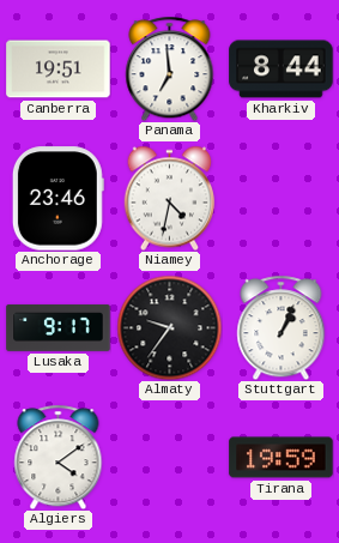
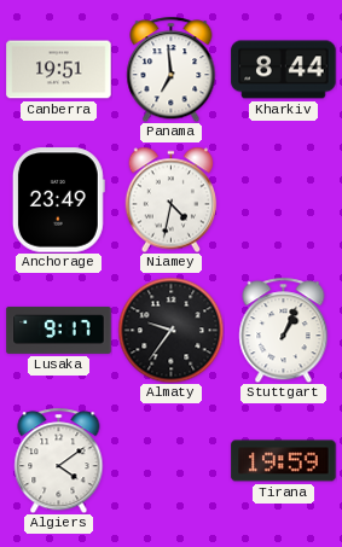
Anchorage: 23:46 -> 23:49
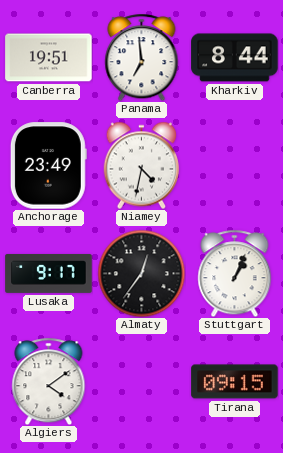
Almaty: 9:36 -> 12:36
Tirana: 19:59 -> 09:15
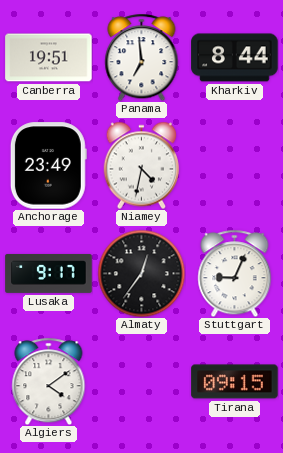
Stuttgart: 1:04 -> 9:04
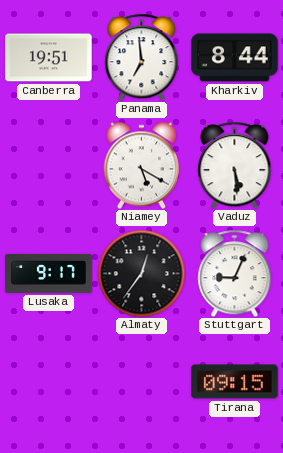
Anchorage: 23:49 -> none
Niamey: 4:32 -> 5:20
Vaduz: none -> 5:29
Algiers: 4:09 -> none
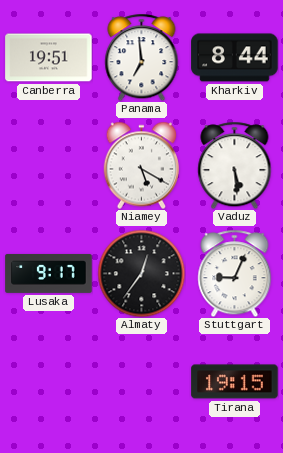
Tirana: 09:15 -> 19:15
